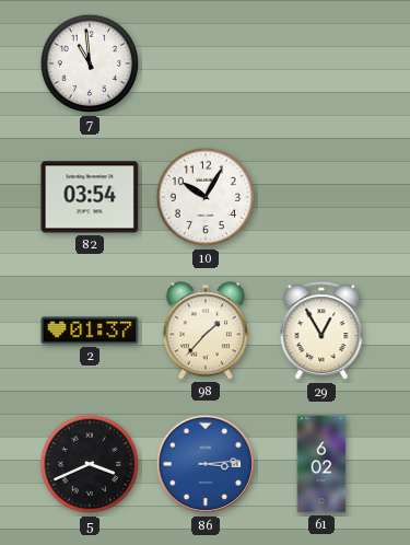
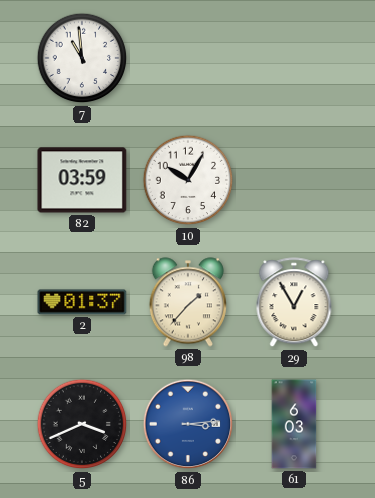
82: 03:54 -> 03:59
61: 6:02 -> 6:03
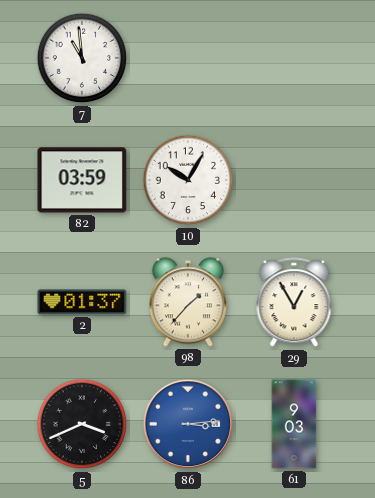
61: 6:03 -> 9:03
